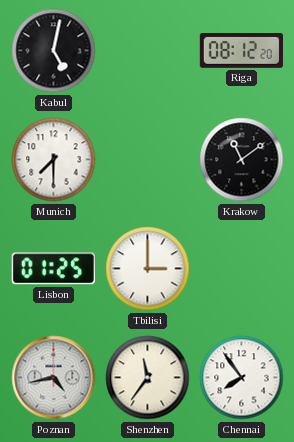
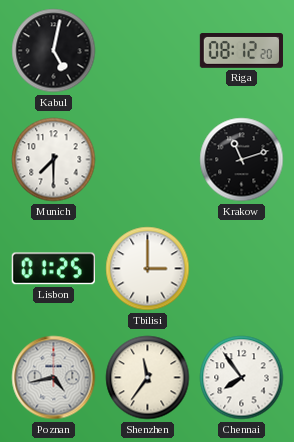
Krakow: 11:09 -> 11:12
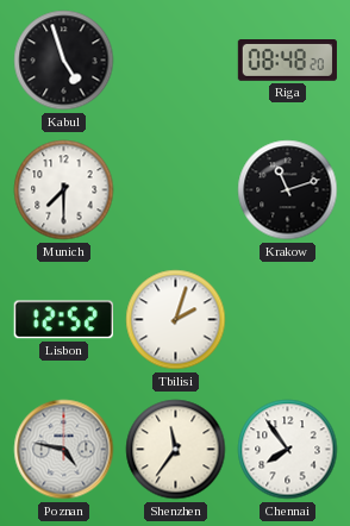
Kabul: 5:02 -> 4:57
Riga: 08:12 -> 08:48
Lisbon: 01:25 -> 12:52
Tbilisi: 3:00 -> 2:03
Poznan: 4:43 -> 4:47
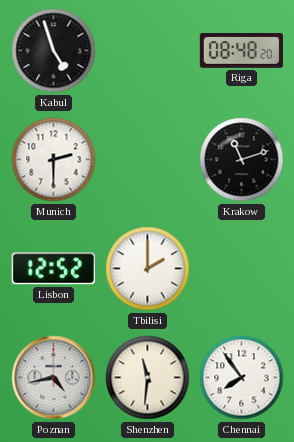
Munich: 7:30 -> 2:30
Tbilisi: 2:03 -> 2:00
Poznan: 4:47 -> 4:43
Shenzhen: 11:36 -> 11:31
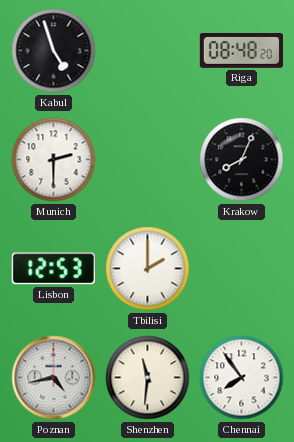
Krakow: 11:12 -> 8:04
Lisbon: 12:52 -> 12:53
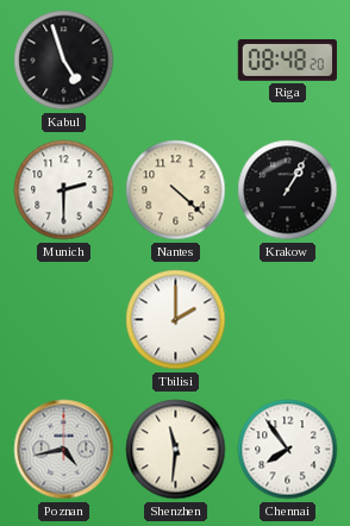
Nantes: none -> 4:22
Krakow: 8:04 -> 1:05
Lisbon: 12:53 -> none
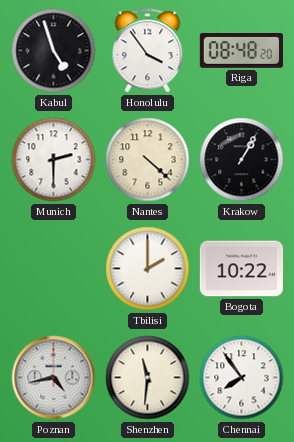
Honolulu: none -> 3:54
Bogota: none -> 10:22
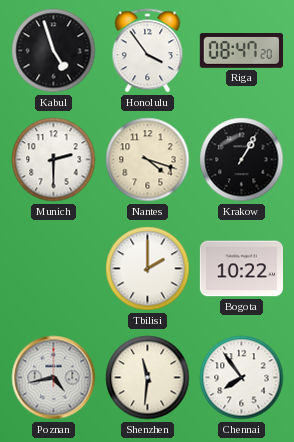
Riga: 08:48 -> 08:47
Nantes: 4:22 -> 4:18
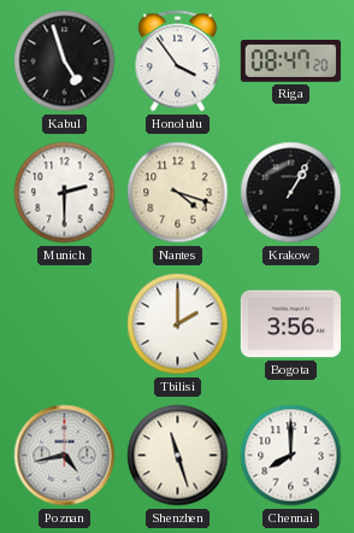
Bogota: 10:22 -> 3:56
Shenzhen: 11:31 -> 11:27
Chennai: 7:54 -> 8:00
